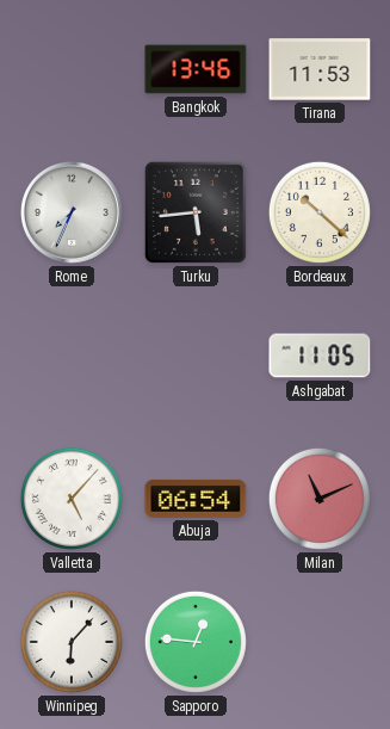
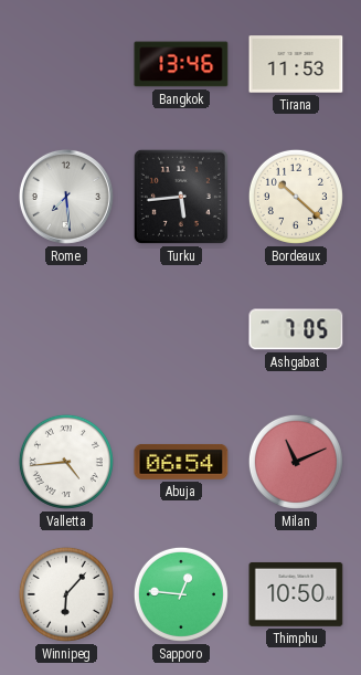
Rome: 7:34 -> 7:29
Ashgabat: 11:05 -> 7:05
Valletta: 5:07 -> 4:44
Thimphu: none -> 10:50
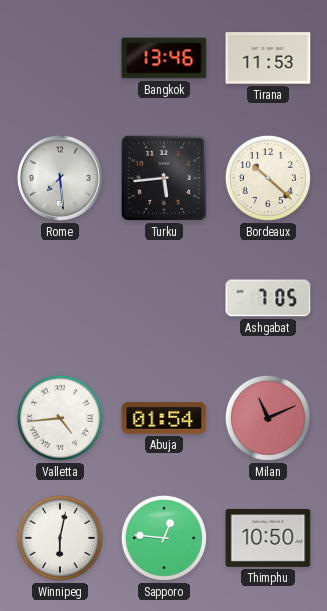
Abuja: 06:54 -> 01:54
Winnipeg: 6:07 -> 6:02
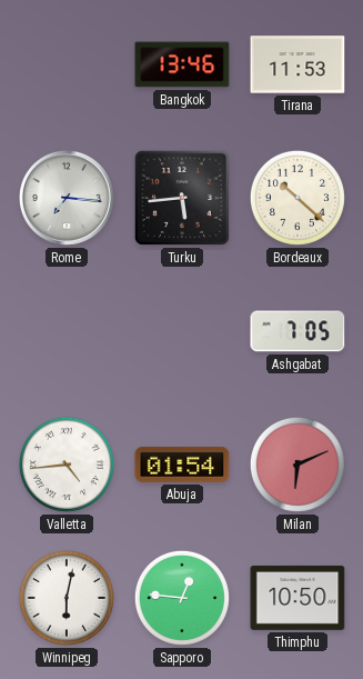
Rome: 7:29 -> 7:16
Milan: 11:11 -> 6:11
